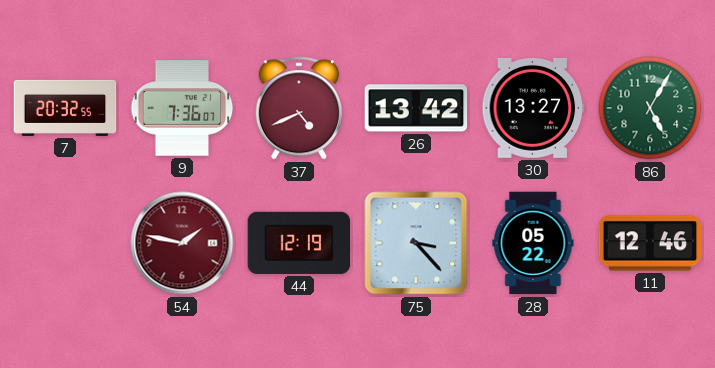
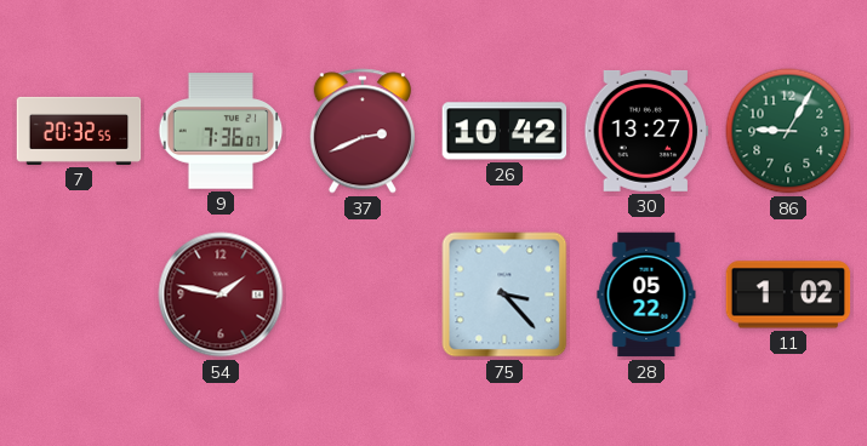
37: 4:41 -> 2:41
26: 13:42 -> 10:42
86: 5:05 -> 9:05
44: 12:19 -> none
11: 12:46 -> 1:02
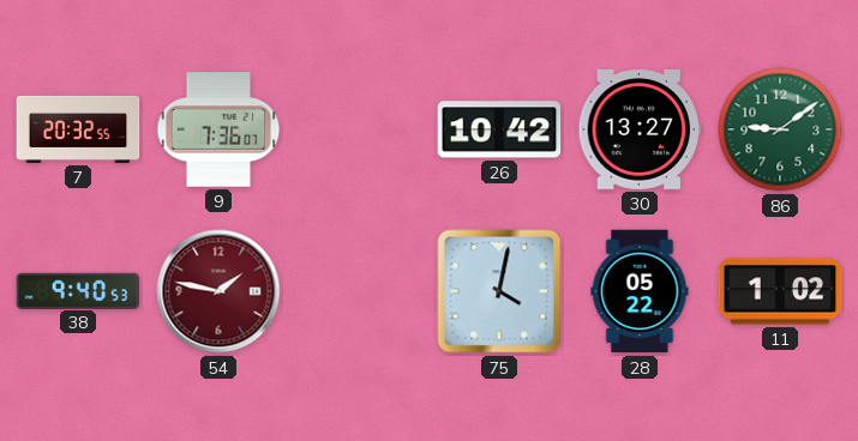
37: 2:41 -> none
86: 9:05 -> 9:09
38: none -> 9:40
75: 3:23 -> 4:02
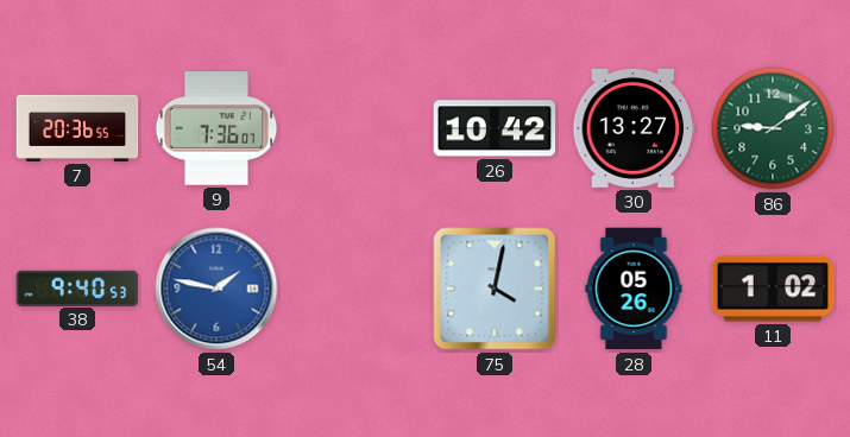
7: 20:32 -> 20:36
54 dial: burgundy -> blue
28: 05:22 -> 05:26
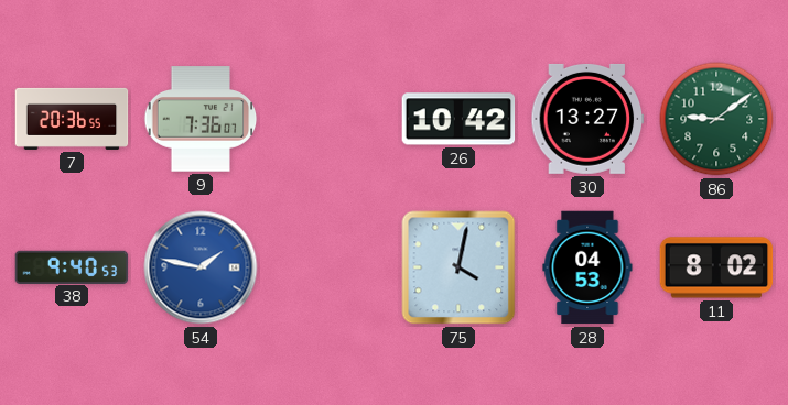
28: 05:26 -> 04:53
11: 1:02 -> 8:02
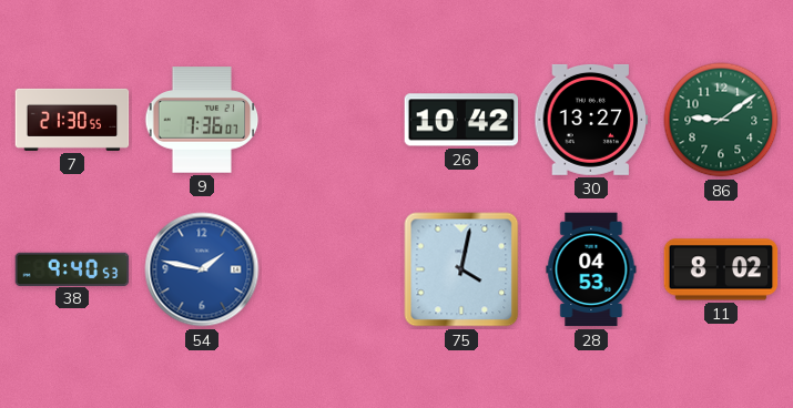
7: 20:36 -> 21:30
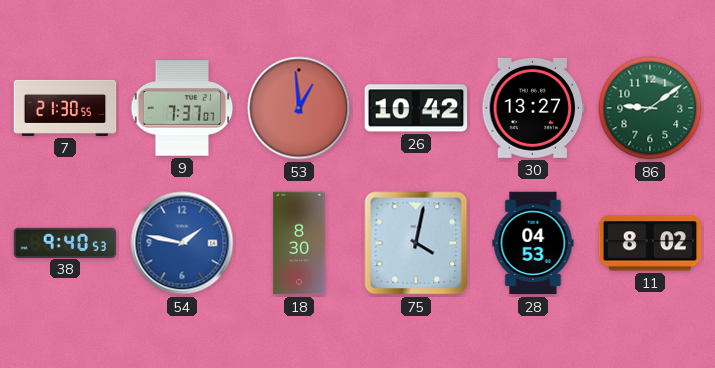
9: 7:36 -> 7:37
53: none -> 12:59
18: none -> 8:30
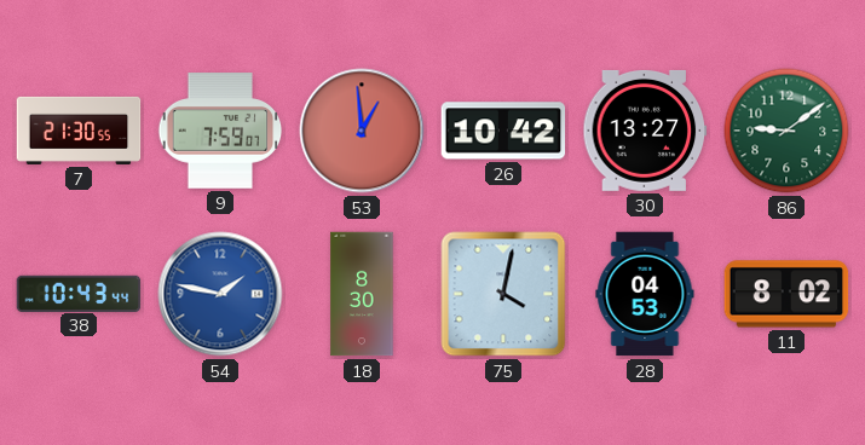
9: 7:37 -> 7:59
38: 9:40 -> 10:43
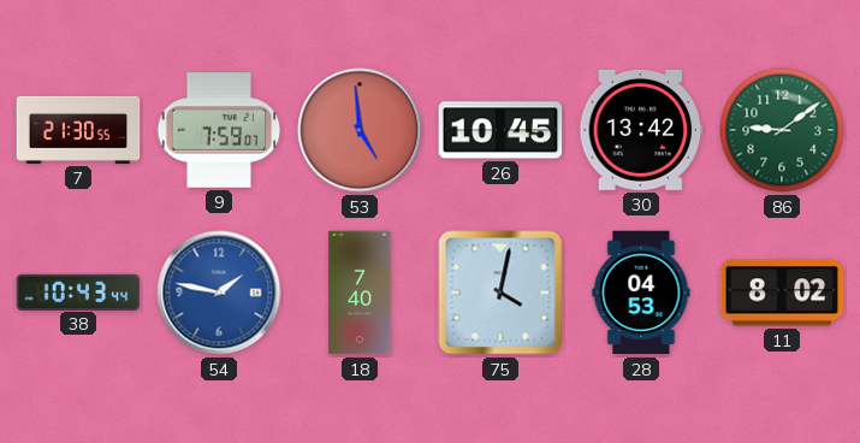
53: 12:59 -> 4:59
26: 10:42 -> 10:45
30: 13:27 -> 13:42
18: 8:30 -> 7:40
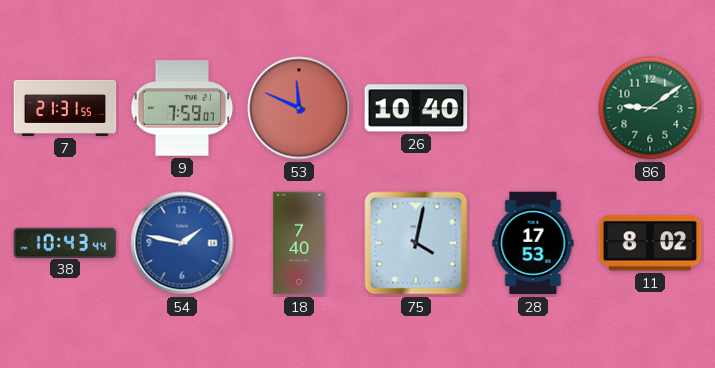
7: 21:30 -> 21:31
53: 4:59 -> 11:49
26: 10:45 -> 10:40
30: 13:42 -> none
28: 04:53 -> 17:53
